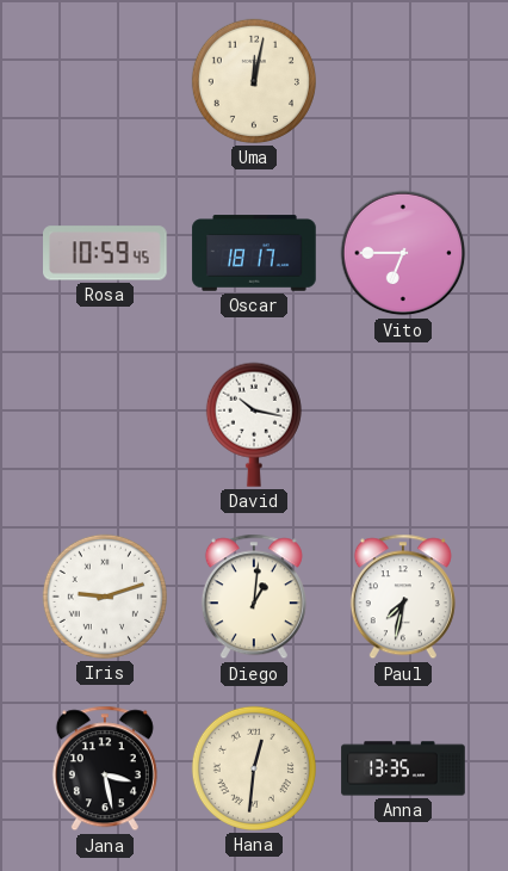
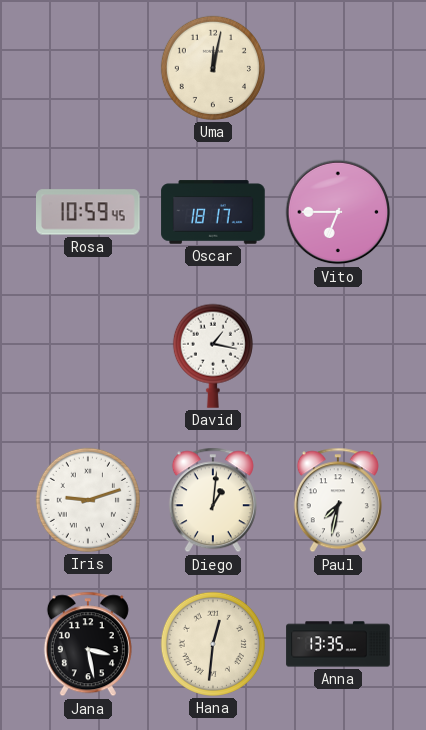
David: 10:17 -> 1:17
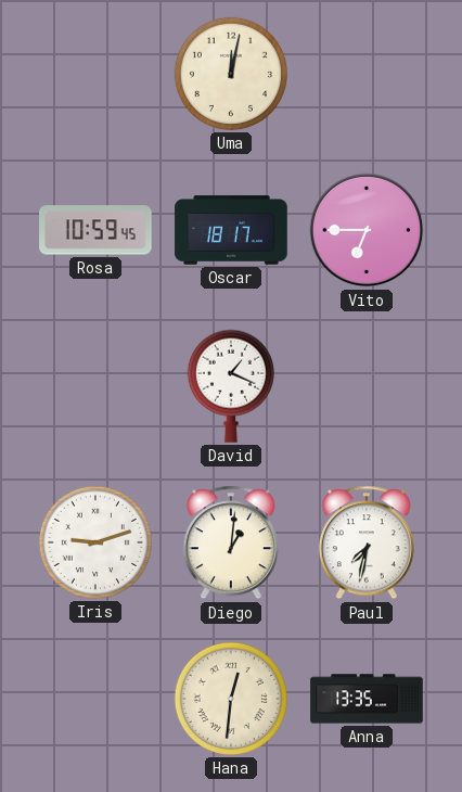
David: 1:17 -> 1:19
Jana: 3:28 -> none
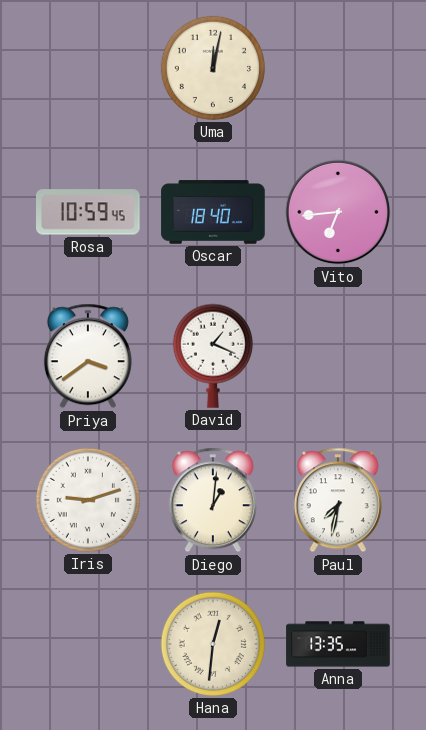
Oscar: 18:17 -> 18:40
Vito: 6:45 -> 6:44
Priya: none -> 3:39
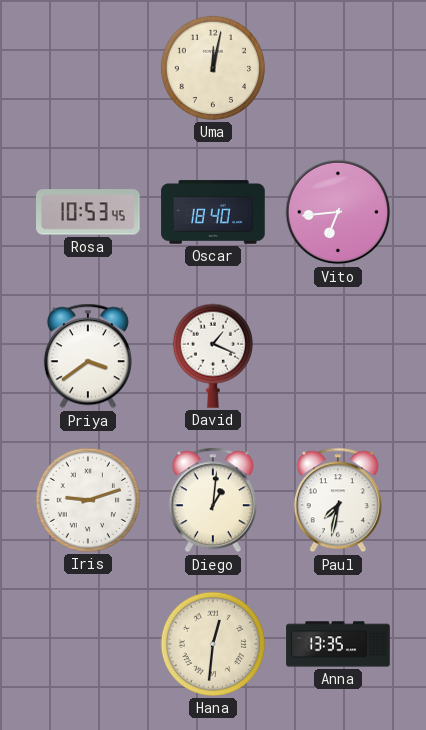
Rosa: 10:59 -> 10:53
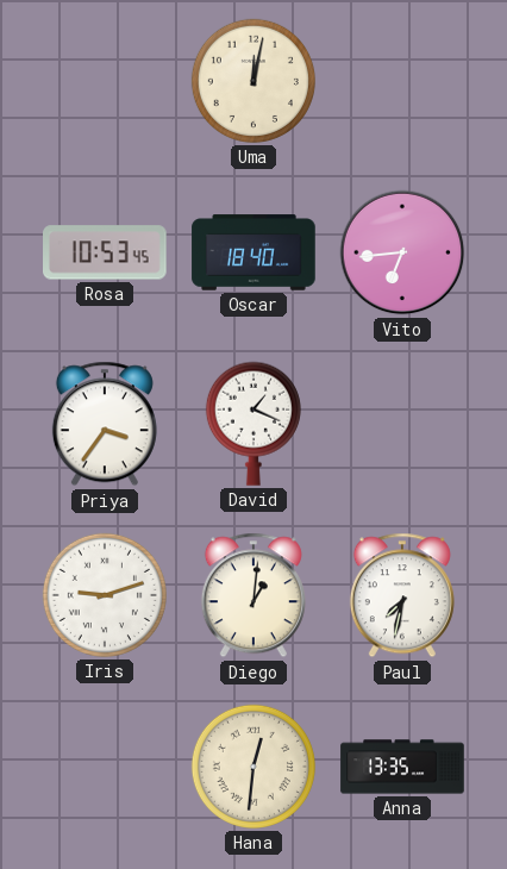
Priya: 3:39 -> 3:36
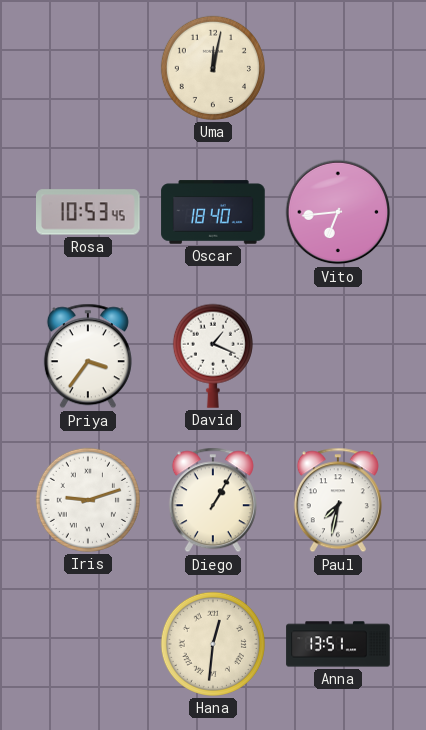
Diego: 1:01 -> 1:05
Anna: 13:35 -> 13:51
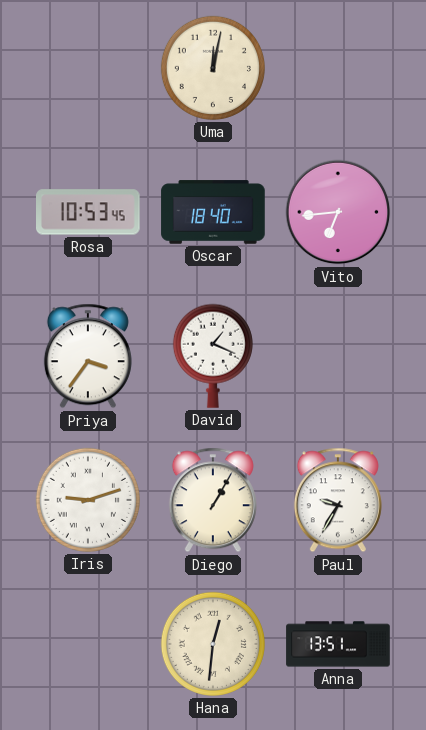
Paul: 7:32 -> 9:35
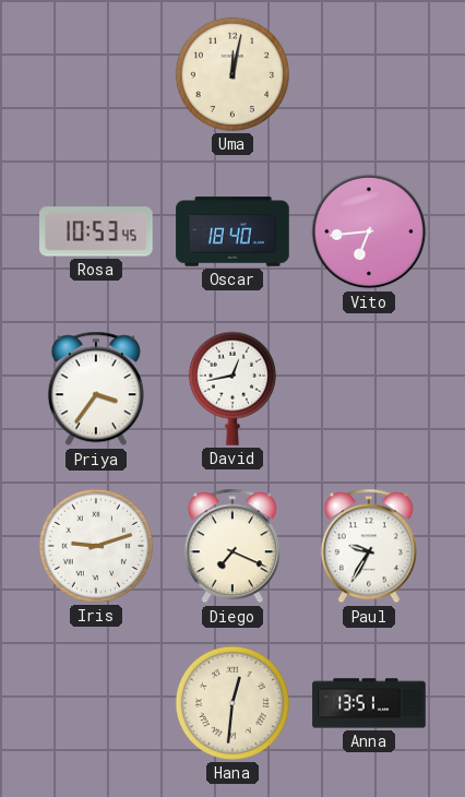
David: 1:19 -> 12:43
Diego: 1:05 -> 7:19
